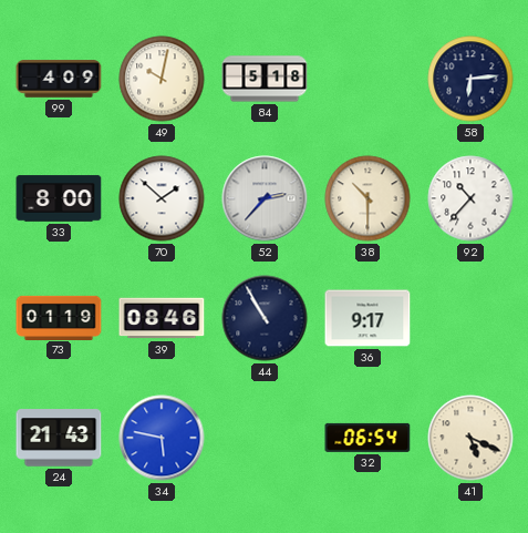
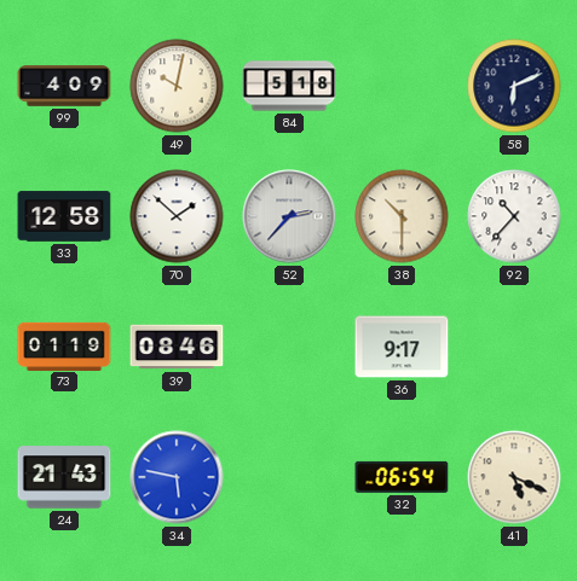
58: 6:14 -> 6:11
33: 8:00 -> 12:58
44: 10:55 -> none
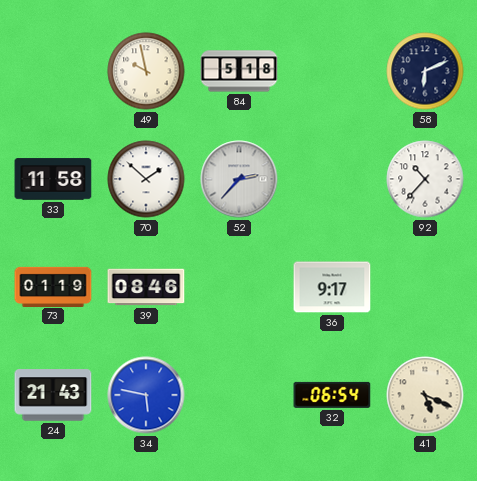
99: 4:09 -> none
49: 10:02 -> 9:58
33: 12:58 -> 11:58
38: 10:30 -> none
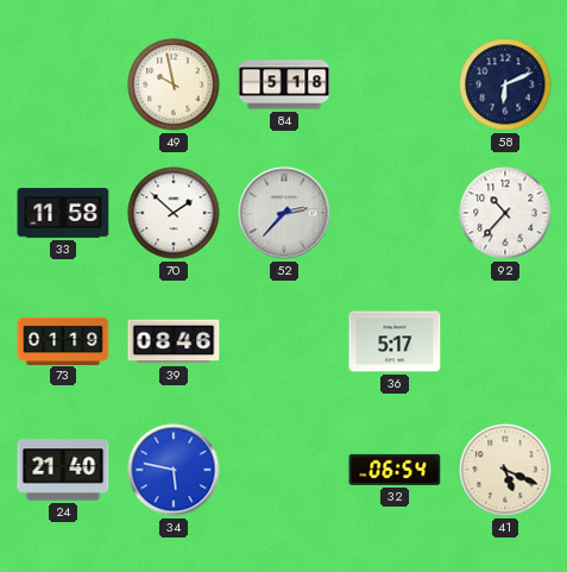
36: 9:17 -> 5:17
24: 21:43 -> 21:40
